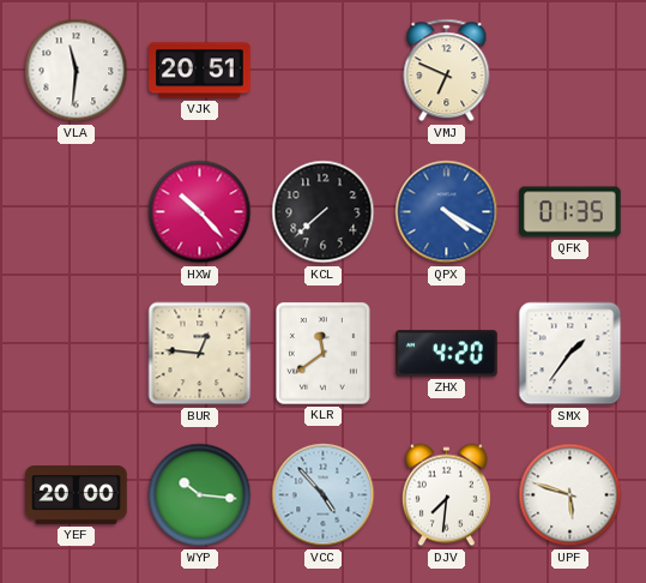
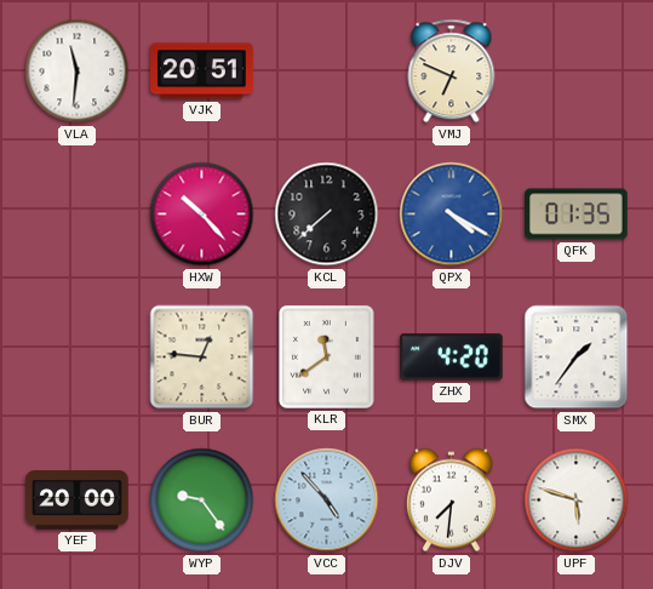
WYP: 10:16 -> 9:24
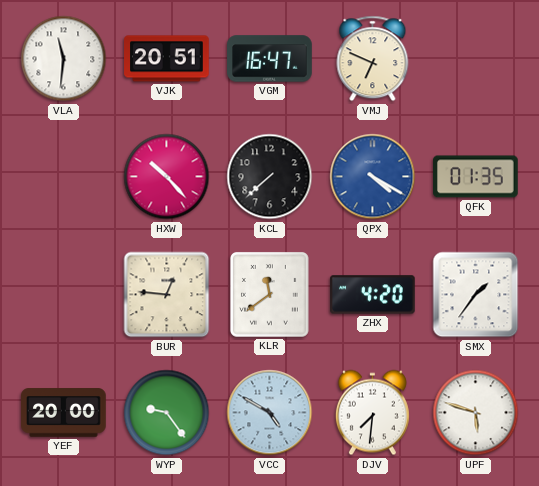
VGM: none -> 16:47
VCC: 4:53 -> 4:50
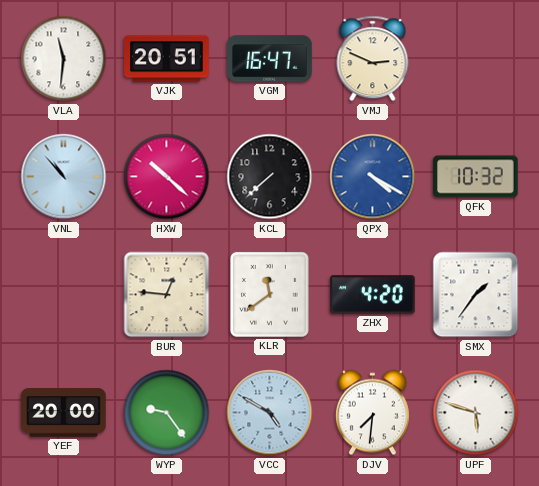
VMJ: 6:49 -> 2:49
VNL: none -> 10:53
HXW: 10:23 -> 10:22
QFK: 01:35 -> 10:32
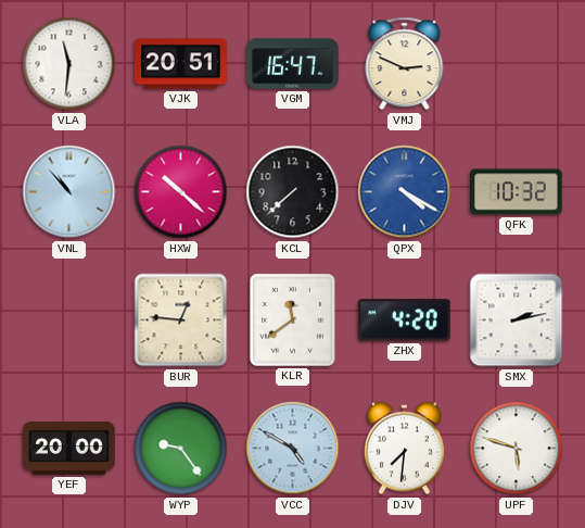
SMX: 1:36 -> 2:13
